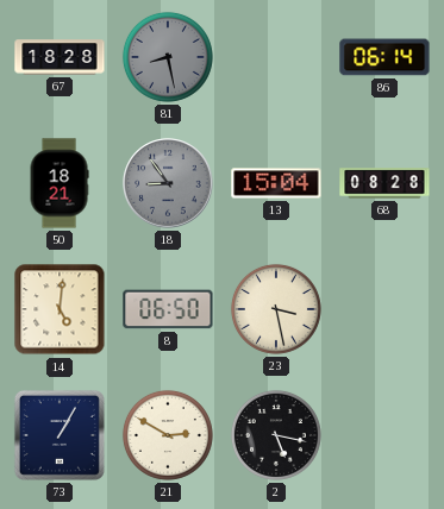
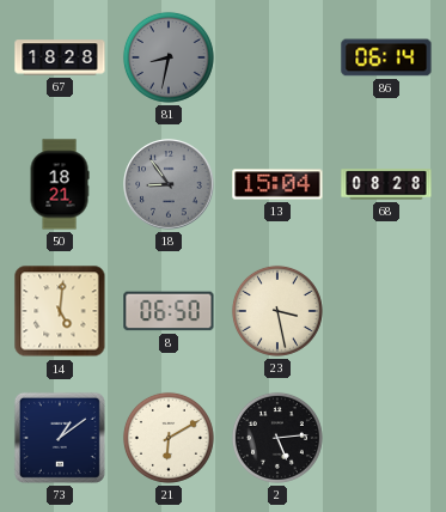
81: 8:28 -> 8:32
73: 1:05 -> 1:09
21: 2:50 -> 6:10
2: 5:17 -> 5:14
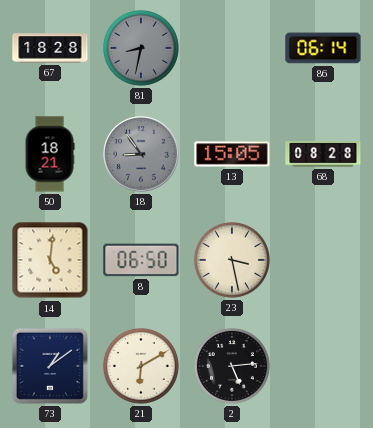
13: 15:04 -> 15:05
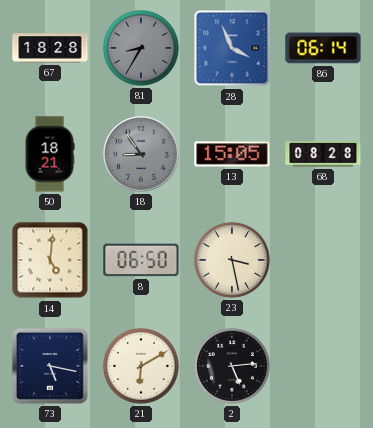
81: 8:32 -> 8:35
28: none -> 3:56
73: 1:09 -> 5:17
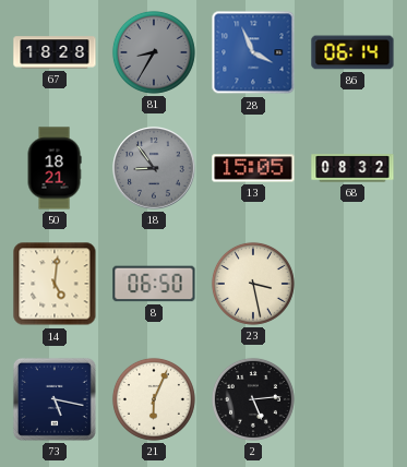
68: 08:28 -> 08:32
21: 6:10 -> 6:04
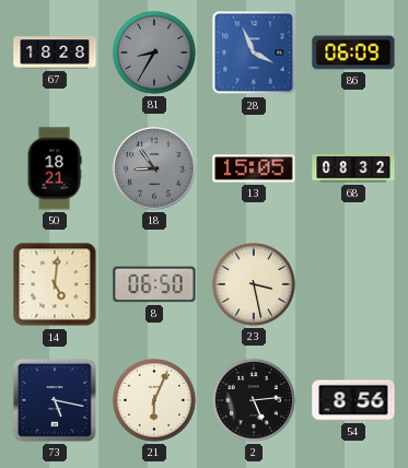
86: 06:14 -> 06:09
54: none -> 8:56
